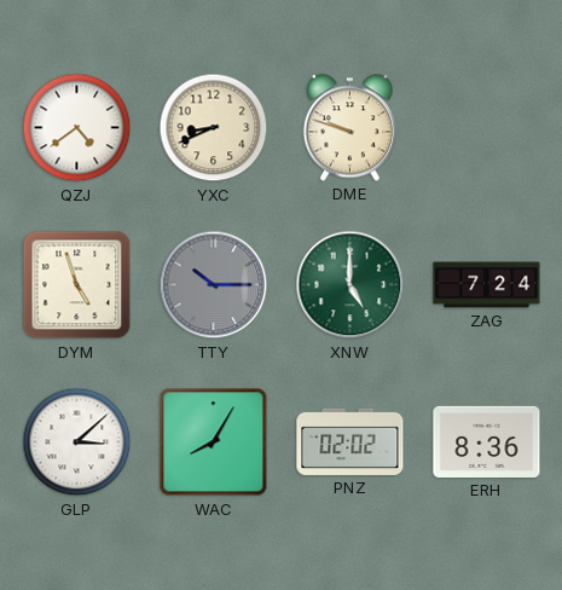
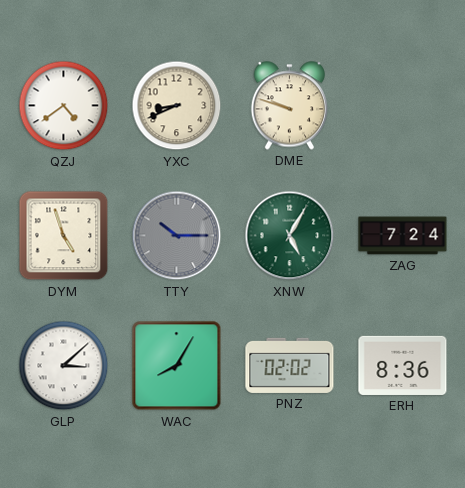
XNW: 5:00 -> 5:05
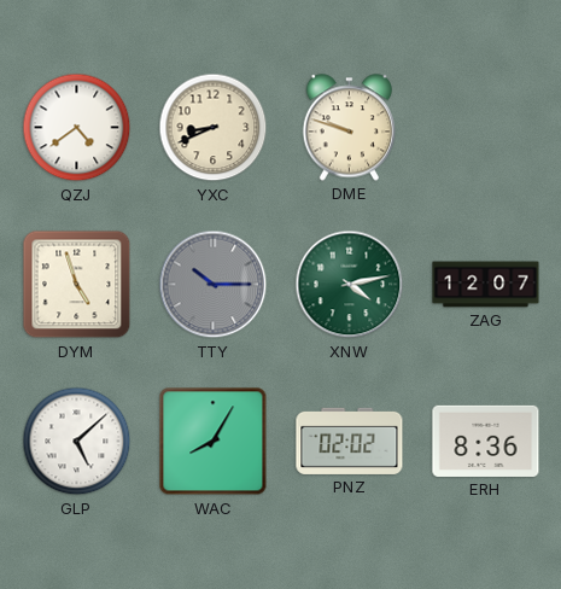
XNW: 5:05 -> 4:13
ZAG: 7:24 -> 12:07
GLP: 3:08 -> 5:08
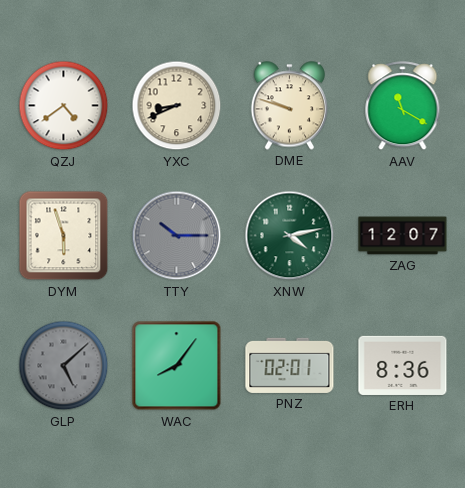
AAV: none -> 11:20
DYM: 4:57 -> 5:57
GLP dial: white -> grey
WAC: 8:05 -> 8:06
PNZ: 02:02 -> 02:01
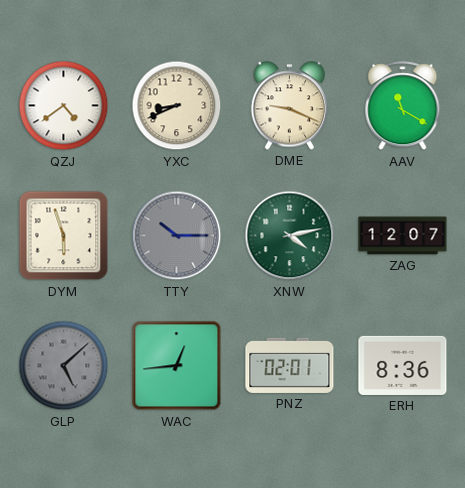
DME: 9:48 -> 9:19
WAC: 8:06 -> 12:44
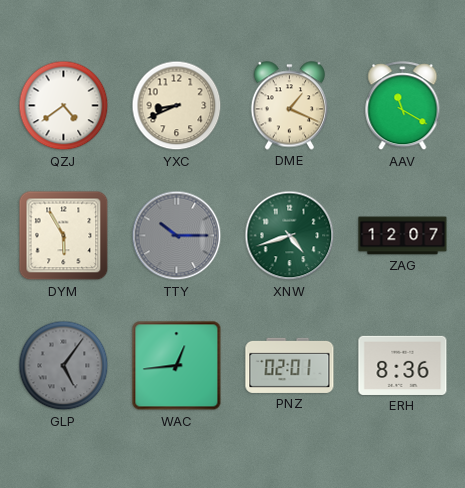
DME: 9:19 -> 1:19
DYM: 5:57 -> 5:55
XNW: 4:13 -> 4:42
GLP: 5:08 -> 5:06
